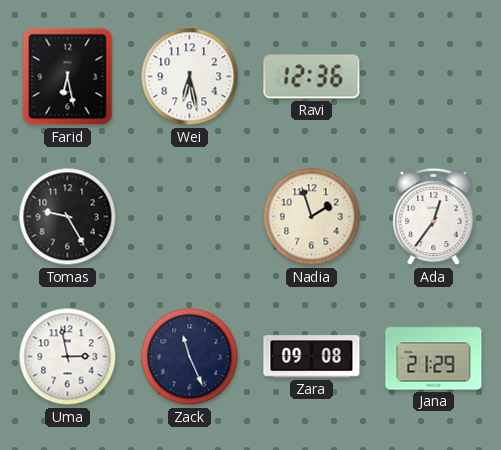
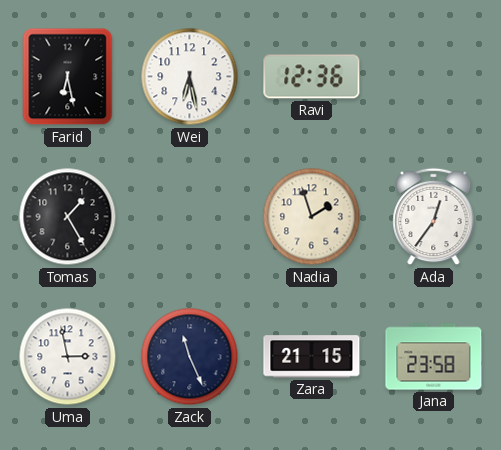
Tomas: 9:25 -> 1:25
Zara: 09:08 -> 21:15
Jana: 21:29 -> 23:58
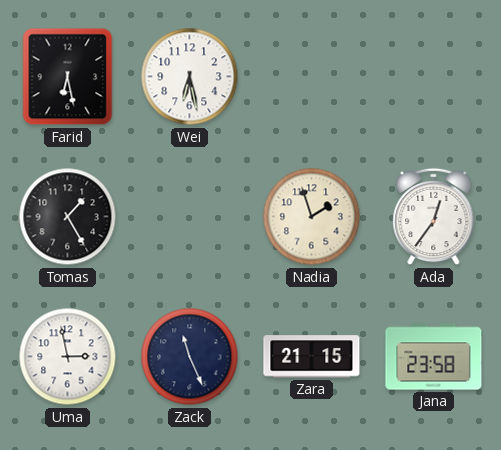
Ravi: 12:36 -> none
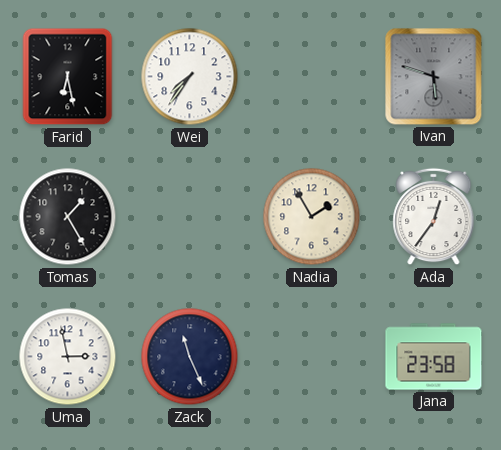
Wei: 6:28 -> 7:36
Ivan: none -> 5:48
Nadia: 1:57 -> 1:55
Zara: 21:15 -> none
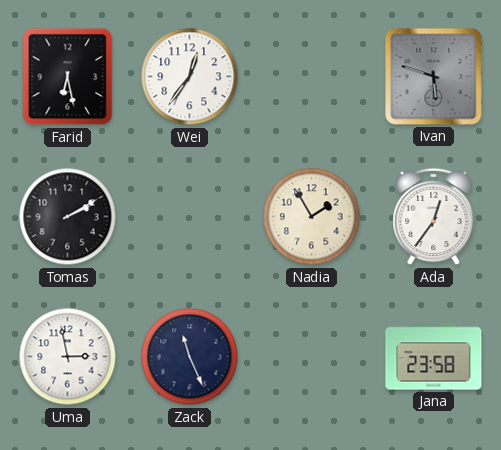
Wei: 7:36 -> 12:36
Tomas: 1:25 -> 2:10
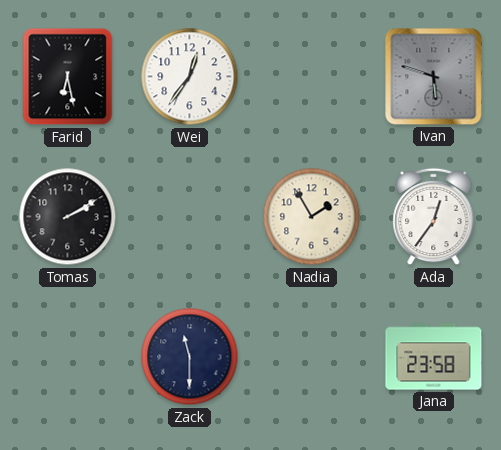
Uma: 2:58 -> none
Zack: 11:26 -> 11:30
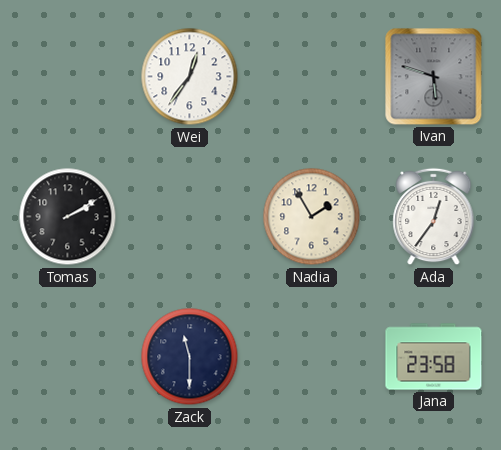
Farid: 6:28 -> none
